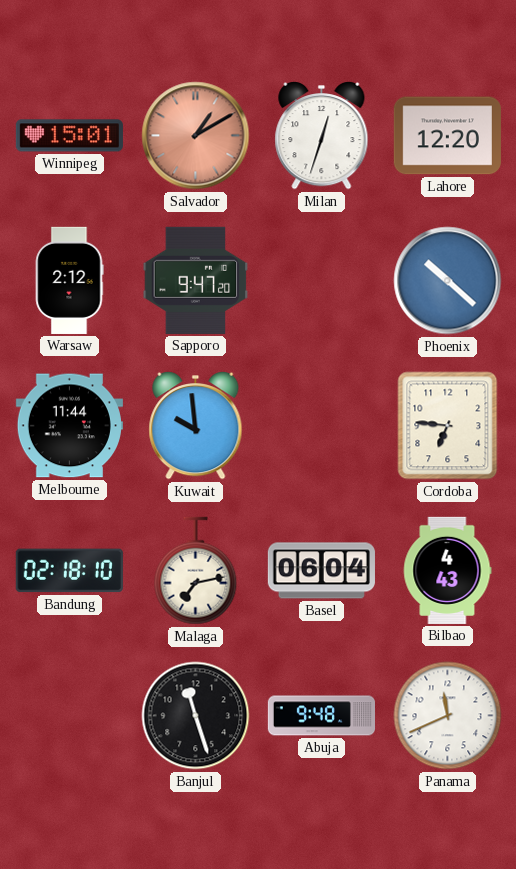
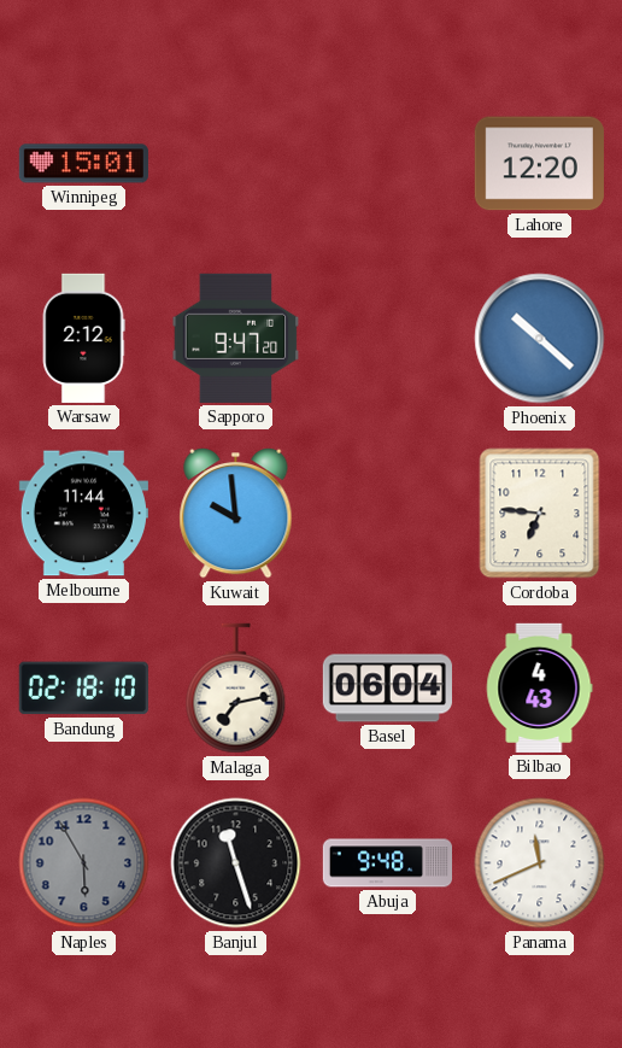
Salvador: 1:10 -> none
Milan: 12:33 -> none
Naples: none -> 5:55
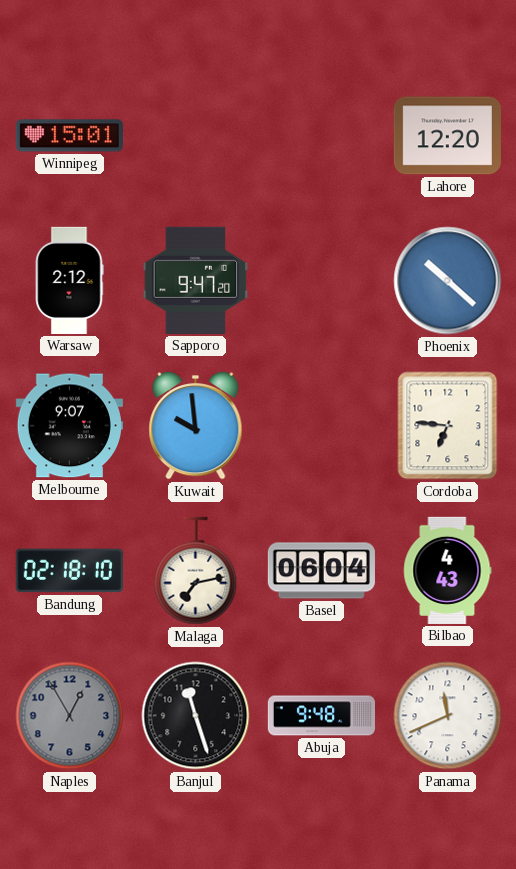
Melbourne: 11:44 -> 9:07
Naples: 5:55 -> 12:55
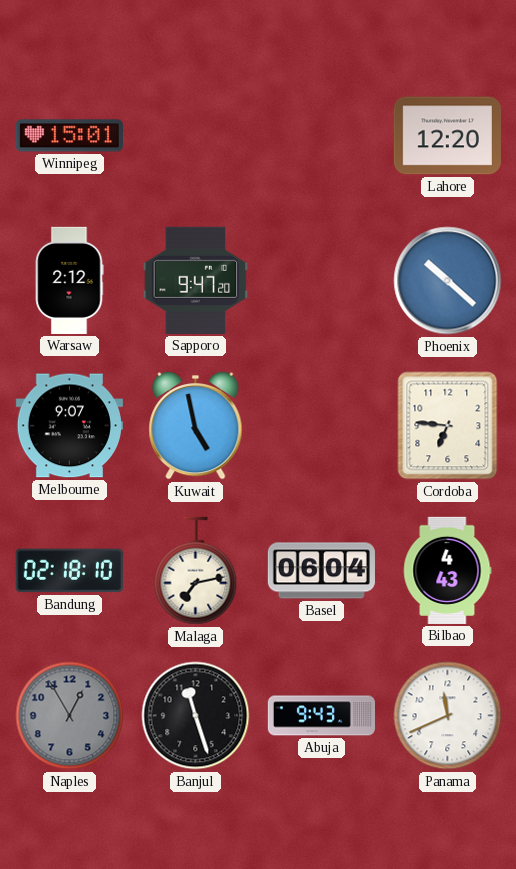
Kuwait: 9:59 -> 4:58
Abuja: 9:48 -> 9:43
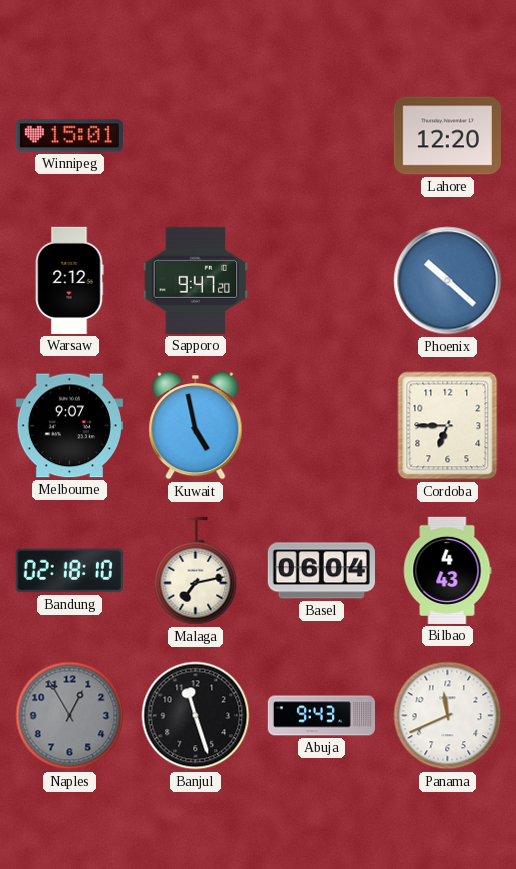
Cordoba: 6:46 -> 6:45
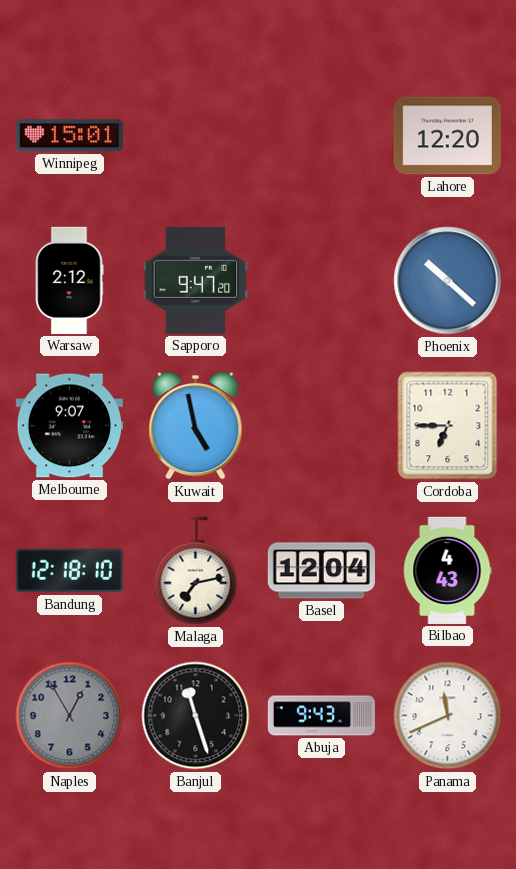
Bandung: 02:18 -> 12:18
Basel: 06:04 -> 12:04
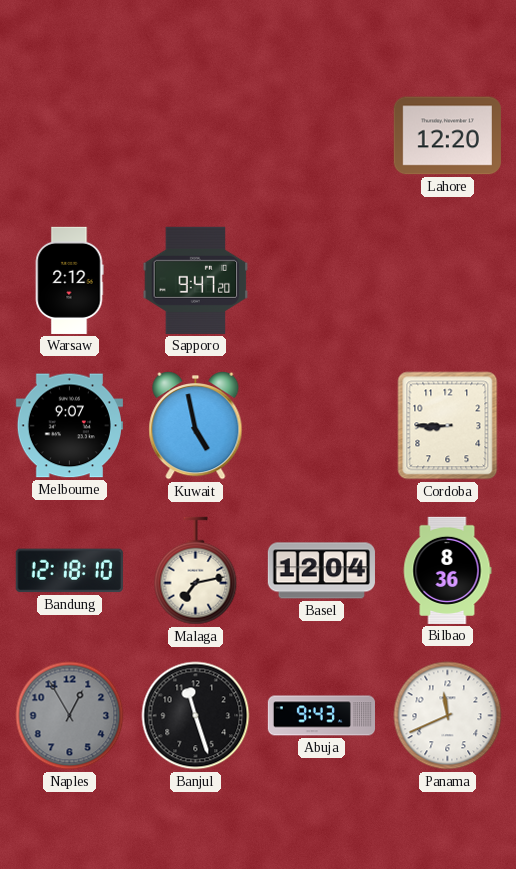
Winnipeg: 15:01 -> none
Phoenix: 10:22 -> none
Cordoba: 6:45 -> 8:45
Bilbao: 4:43 -> 8:36
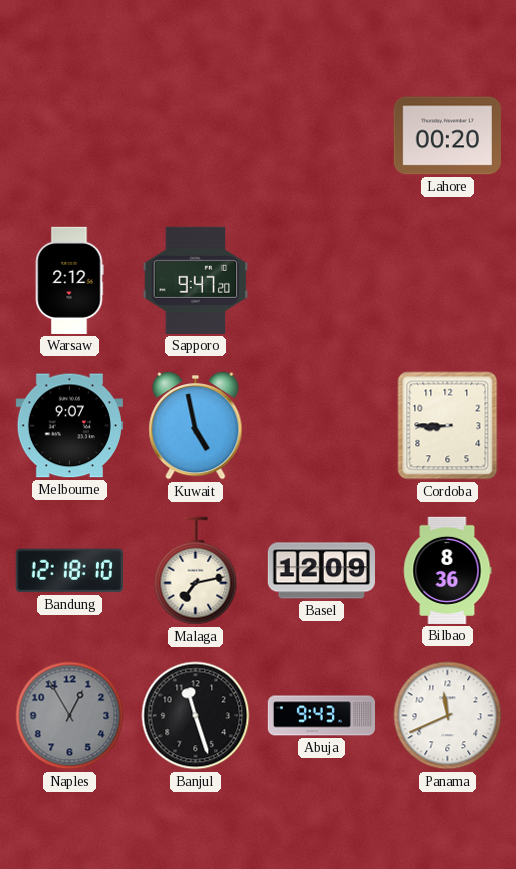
Lahore: 12:20 -> 00:20
Basel: 12:04 -> 12:09
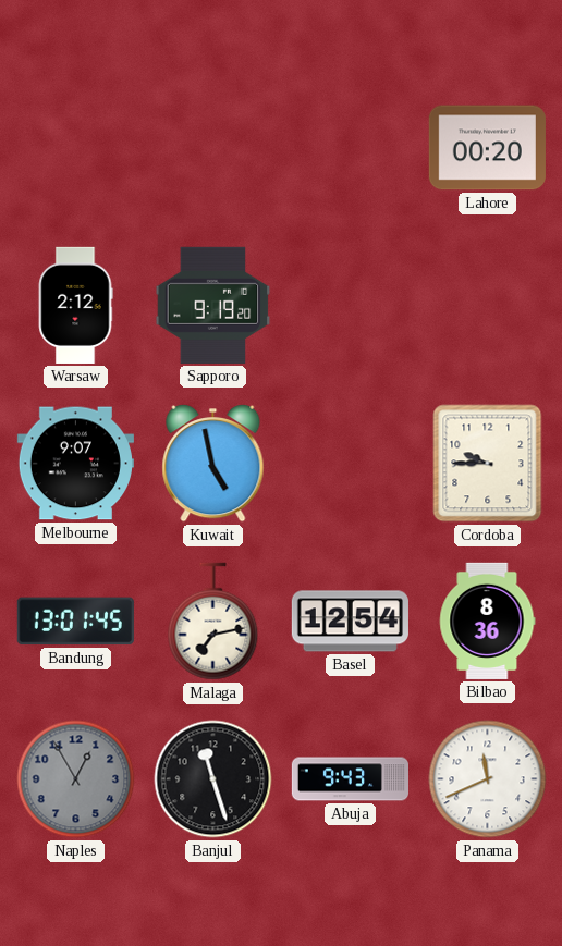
Sapporo: 9:47 -> 9:19
Cordoba: 8:45 -> 9:45
Bandung: 12:18 -> 13:01
Basel: 12:09 -> 12:54
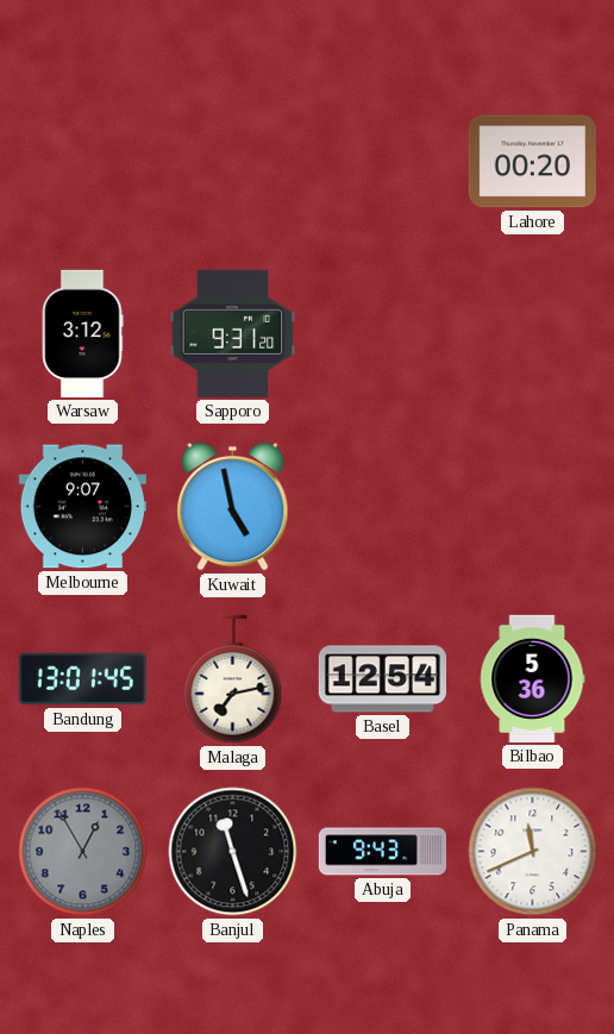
Warsaw: 2:12 -> 3:12
Sapporo: 9:19 -> 9:31
Cordoba: 9:45 -> none
Bilbao: 8:36 -> 5:36
